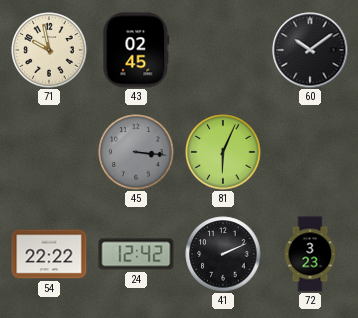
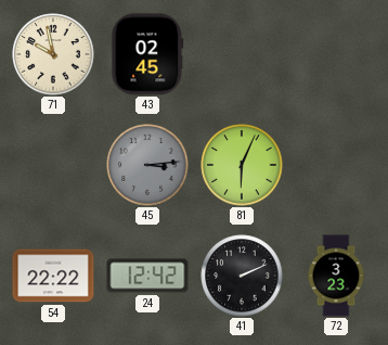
60: 10:09 -> none
45: 3:16 -> 3:14
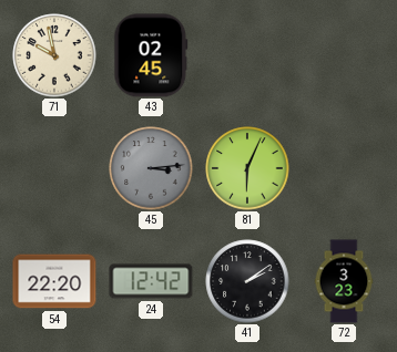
54: 22:22 -> 22:20
41: 2:11 -> 2:09
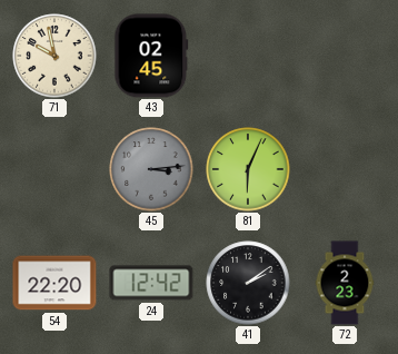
72: 3:23 -> 2:23
